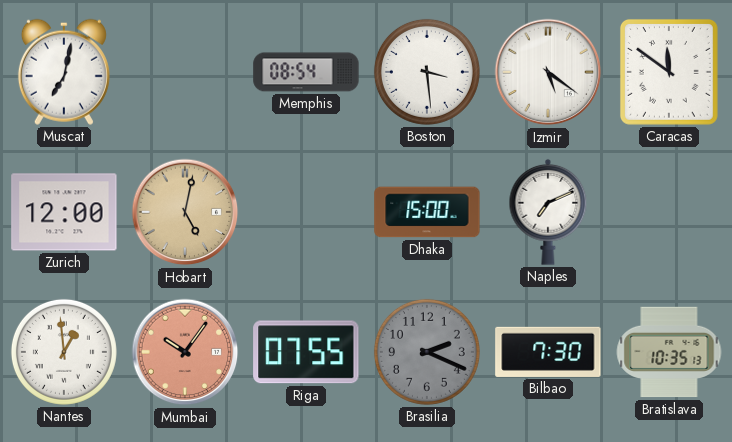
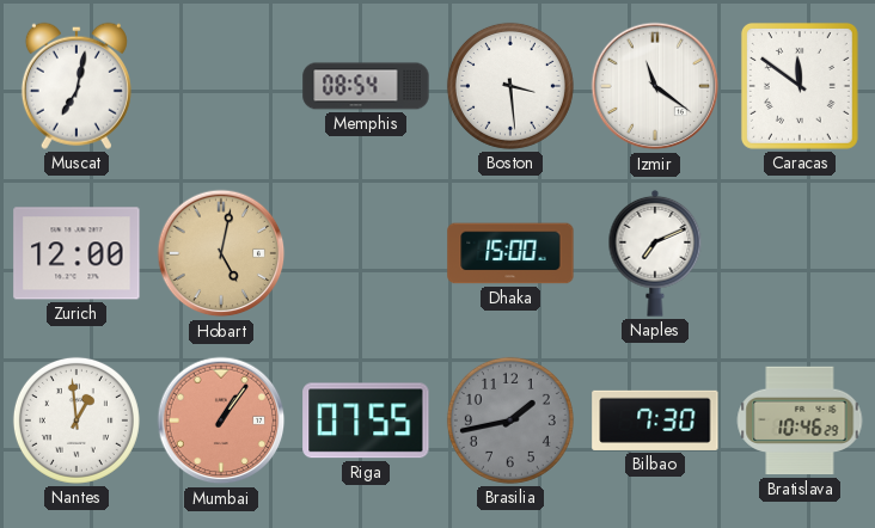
Izmir: 5:21 -> 11:21
Mumbai: 10:06 -> 1:06
Brasilia: 2:19 -> 1:43
Bratislava: 10:35 -> 10:46
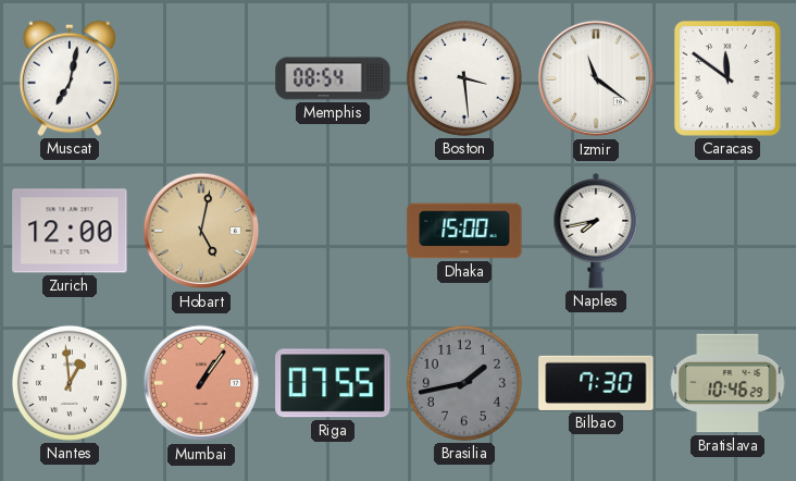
Naples: 7:11 -> 7:43
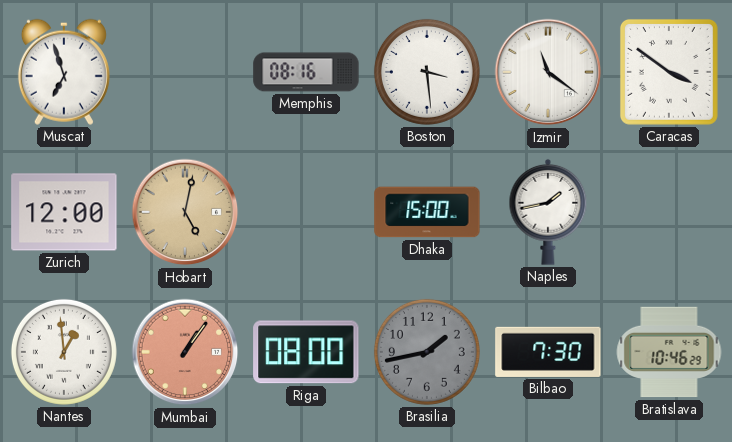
Muscat: 7:02 -> 6:57
Memphis: 08:54 -> 08:16
Caracas: 11:51 -> 3:51
Naples: 7:43 -> 1:43
Riga: 07:55 -> 08:00
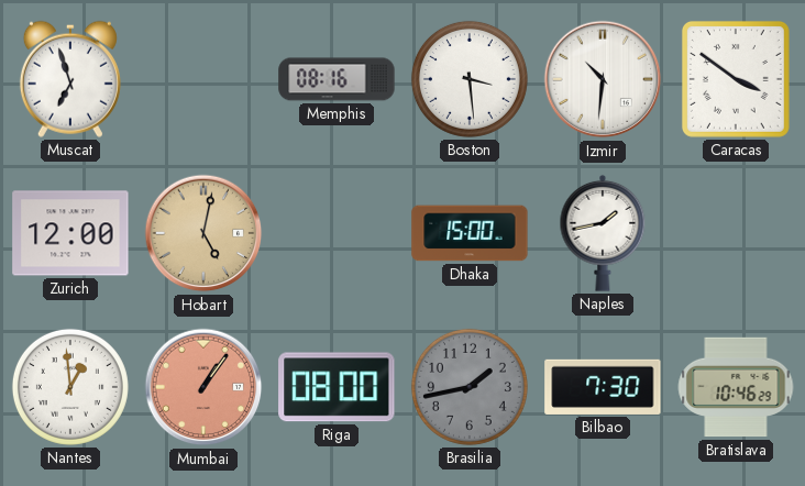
Izmir: 11:21 -> 10:31
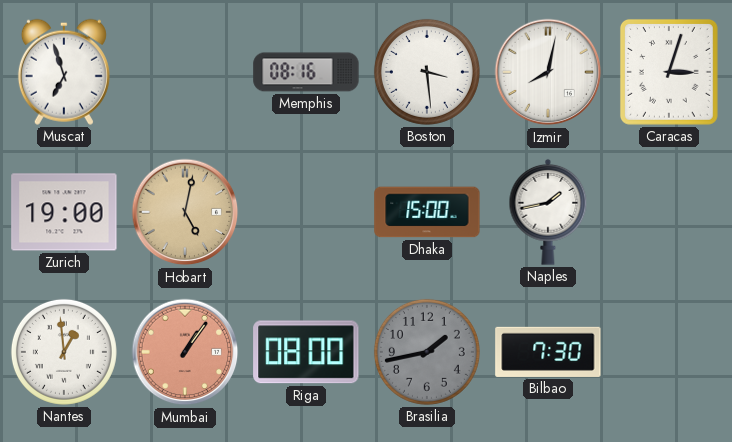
Izmir: 10:31 -> 8:02
Caracas: 3:51 -> 3:03
Zurich: 12:00 -> 19:00
Bratislava: 10:46 -> none
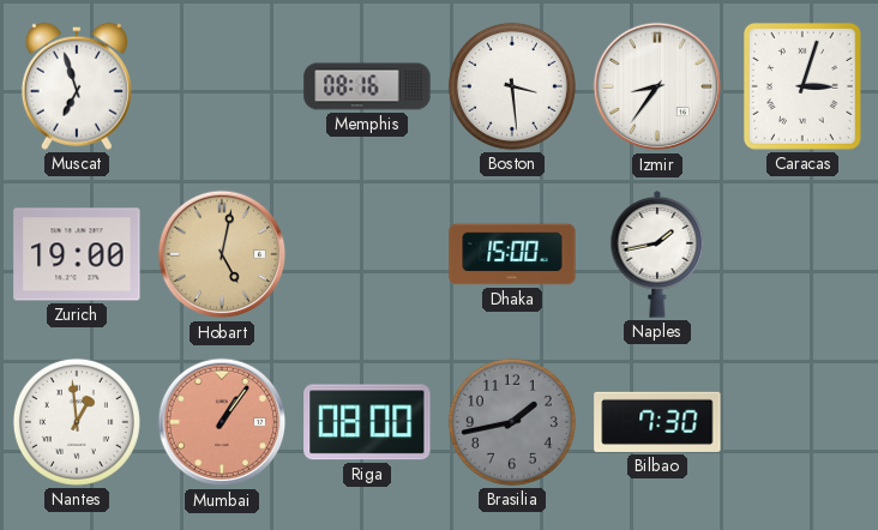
Izmir: 8:02 -> 8:36
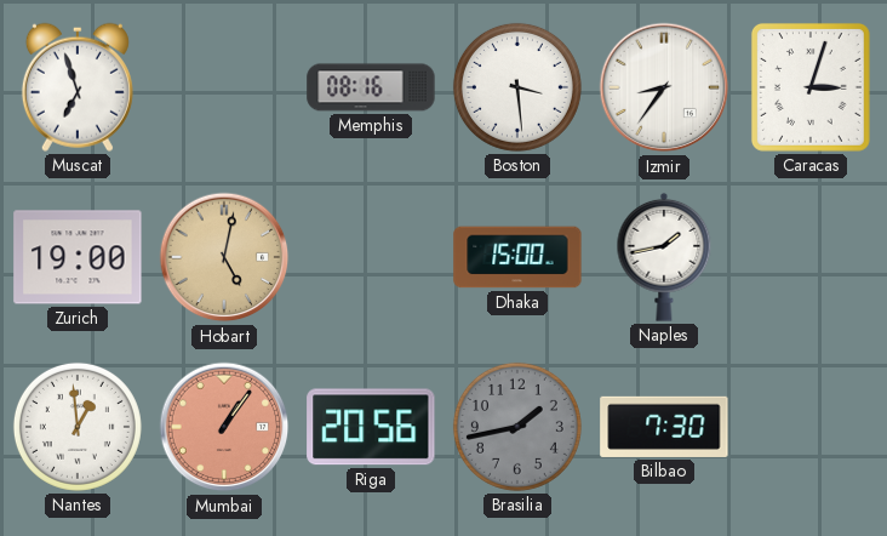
Riga: 08:00 -> 20:56
